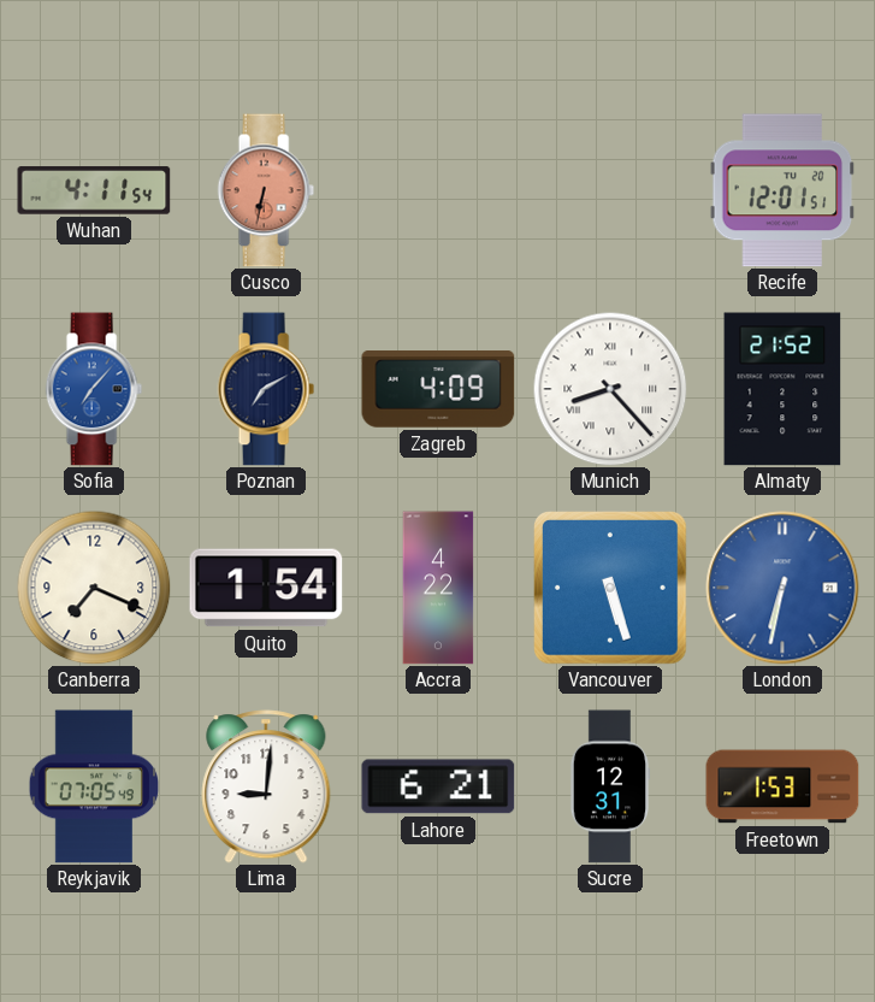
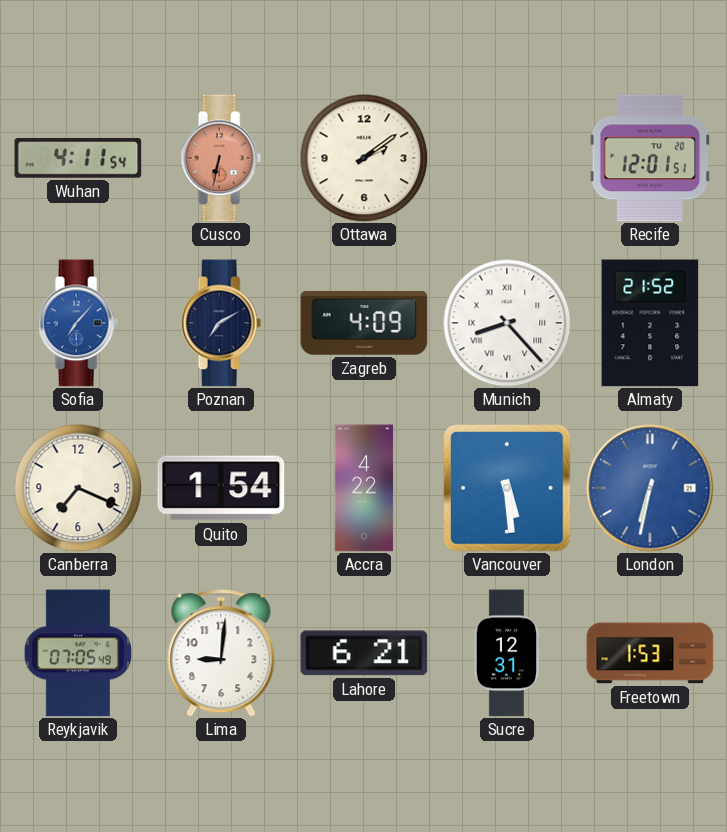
Ottawa: none -> 2:09
Vancouver: 5:27 -> 5:29
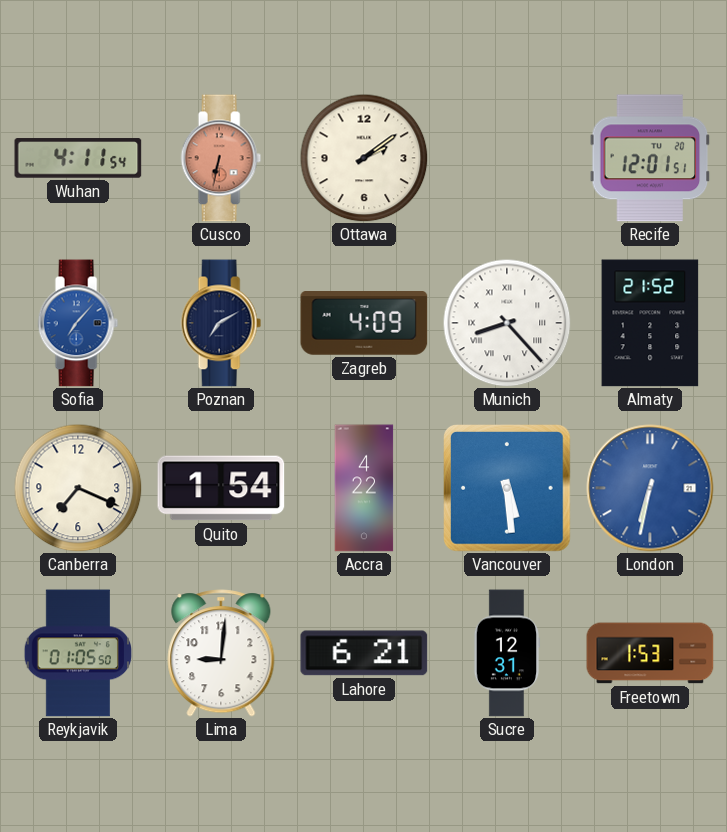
Reykjavik: 07:05 -> 01:05
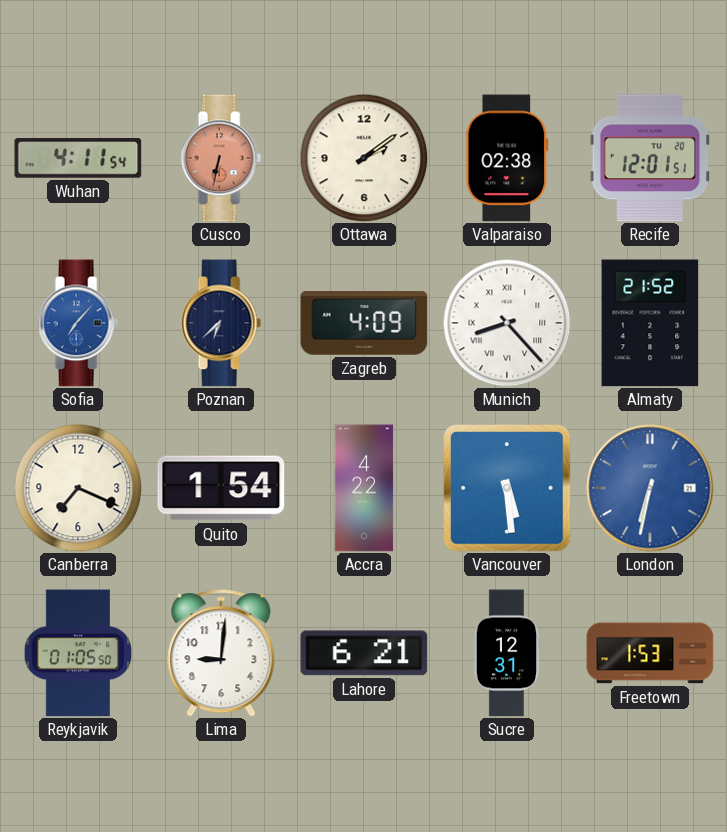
Valparaiso: none -> 02:38
Poznan: 7:10 -> 6:38
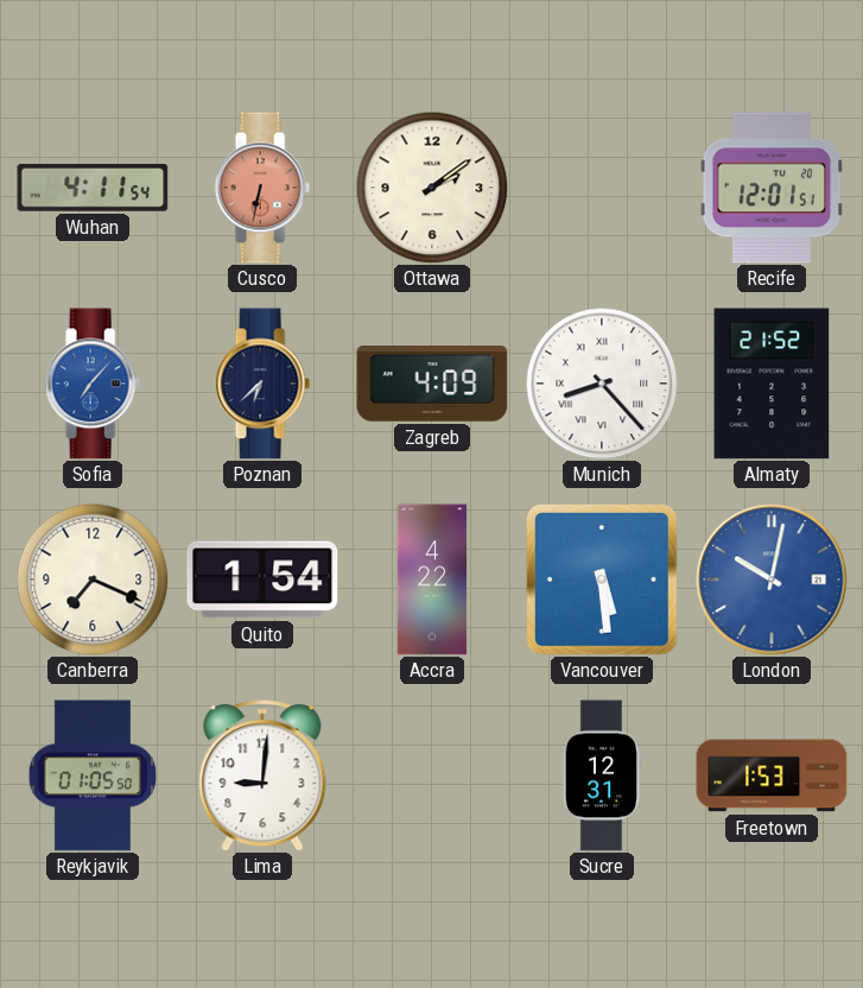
Valparaiso: 02:38 -> none
London: 6:32 -> 10:02
Lahore: 6:21 -> none
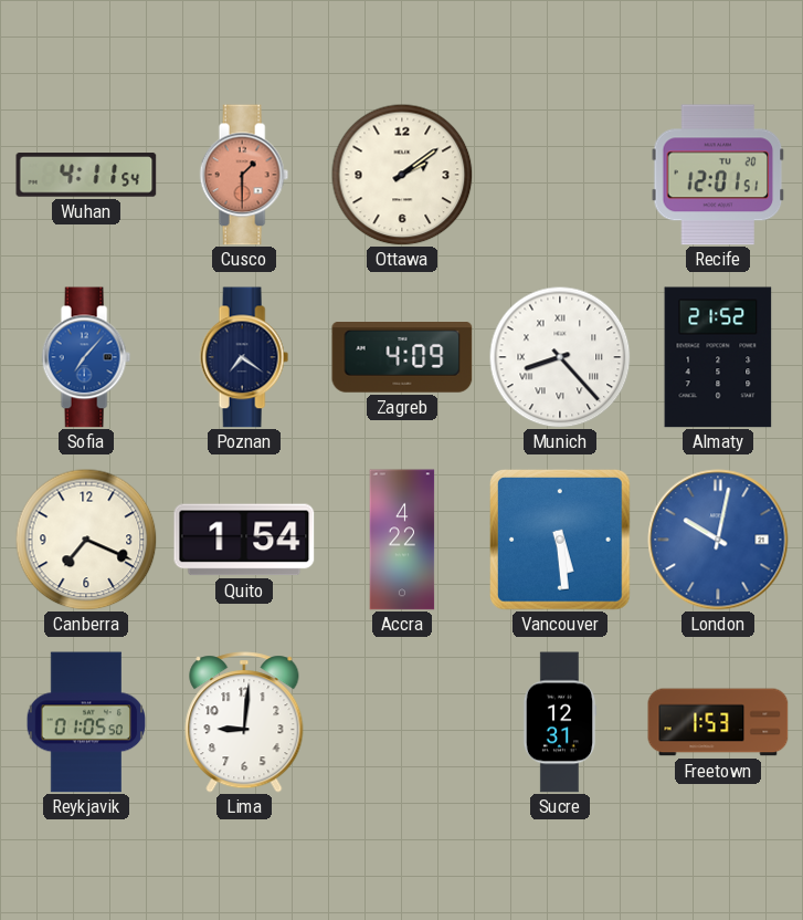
Cusco: 6:32 -> 1:30
Poznan: 6:38 -> 7:21
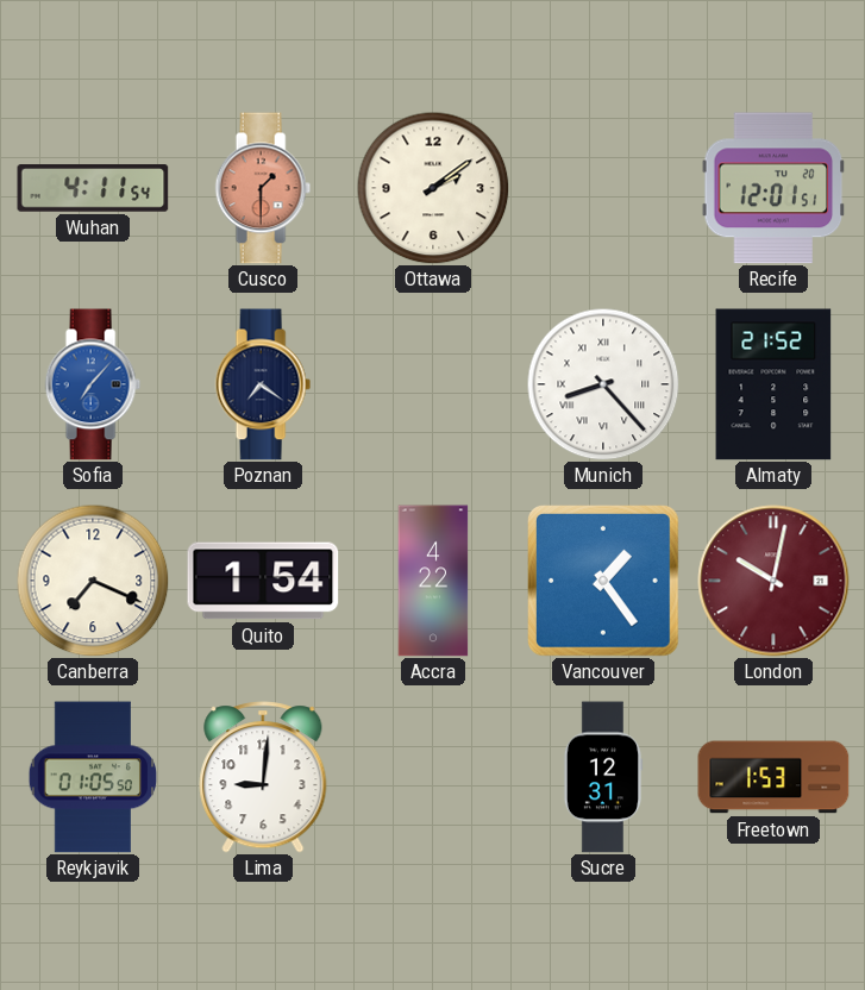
Zagreb: 4:09 -> none
Vancouver: 5:29 -> 1:24
London dial: blue -> burgundy
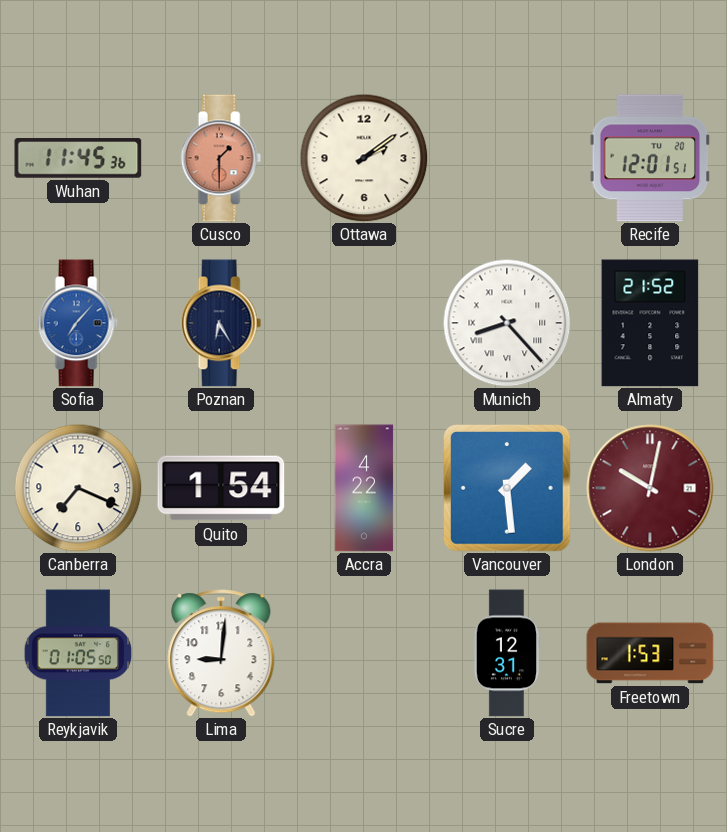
Wuhan: 4:11 -> 11:45
Poznan: 7:21 -> 6:25
Vancouver: 1:24 -> 1:29
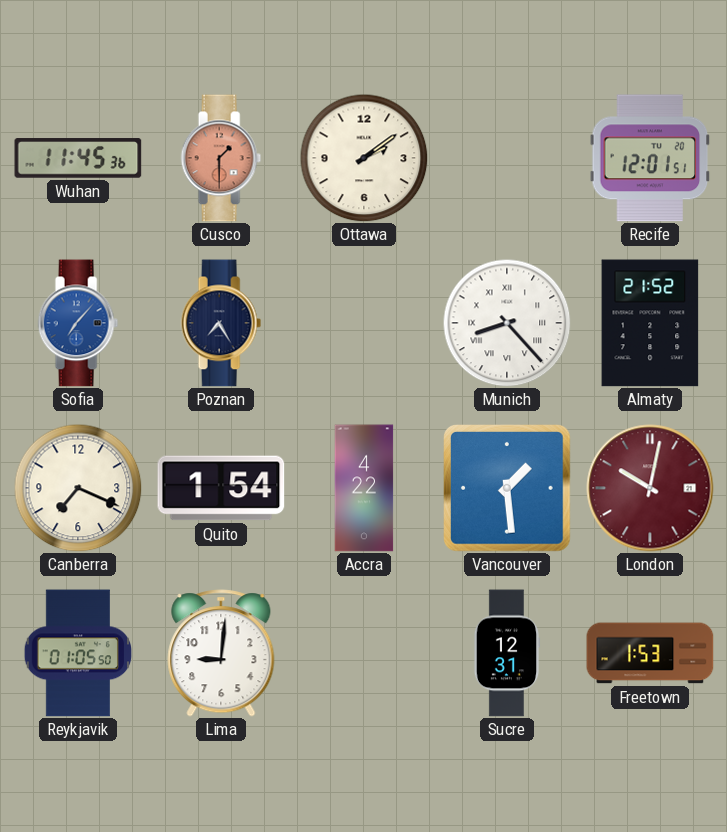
Poznan: 6:25 -> 7:25
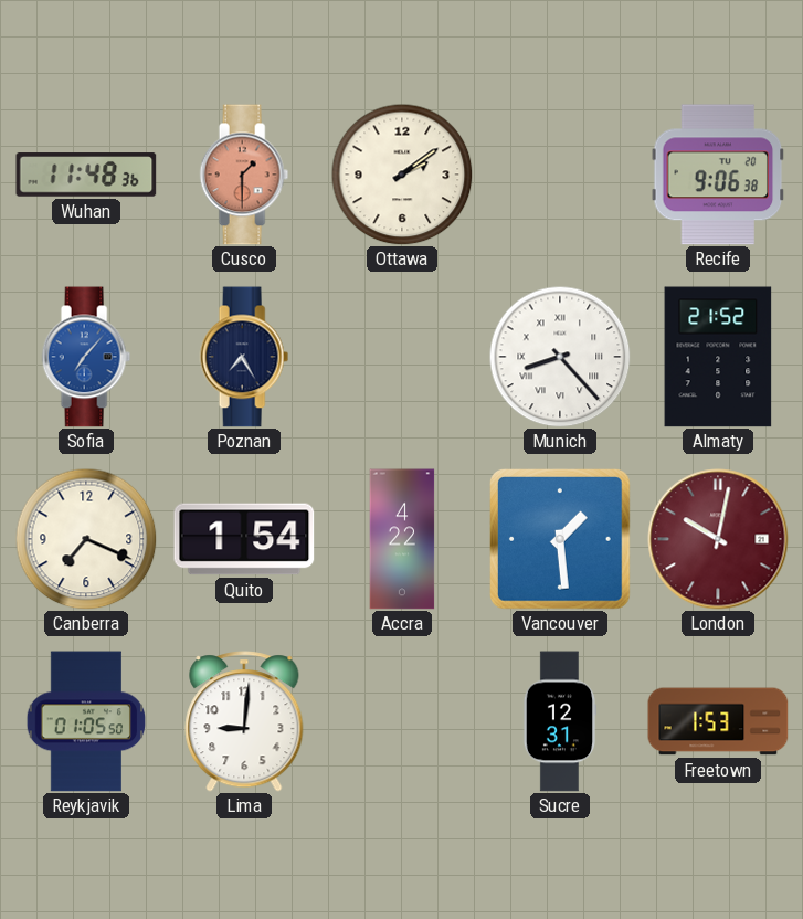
Wuhan: 11:45 -> 11:48
Recife: 12:01 -> 9:06
